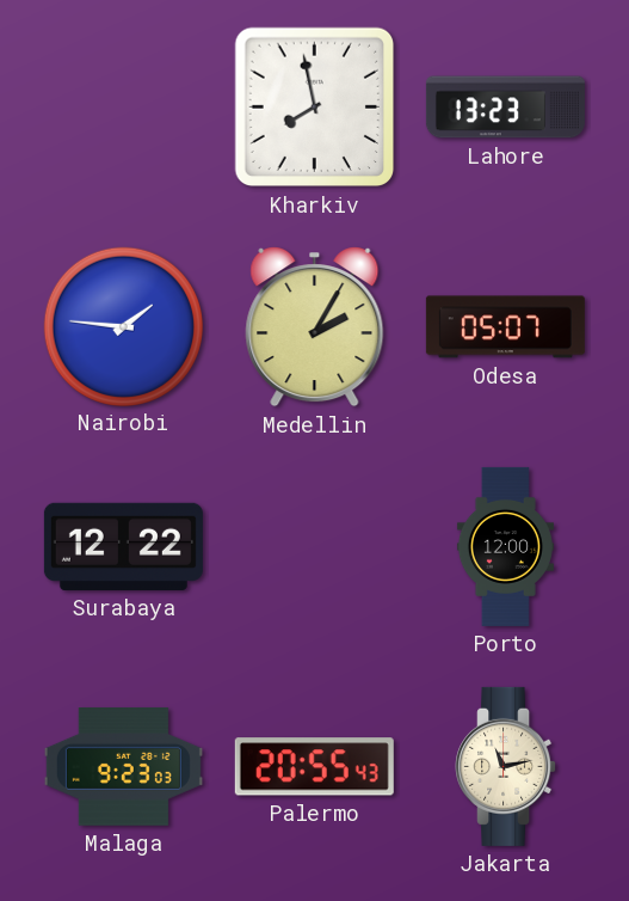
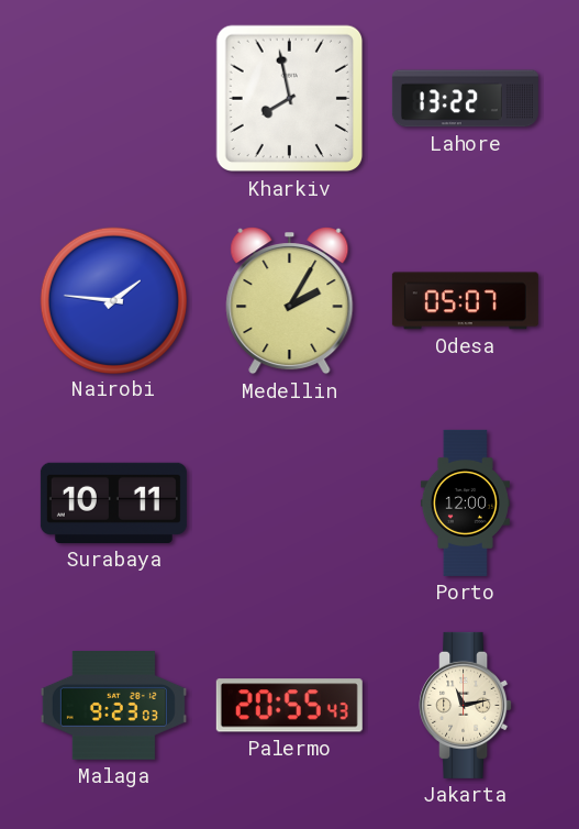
Lahore: 13:23 -> 13:22
Surabaya: 12:22 -> 10:11
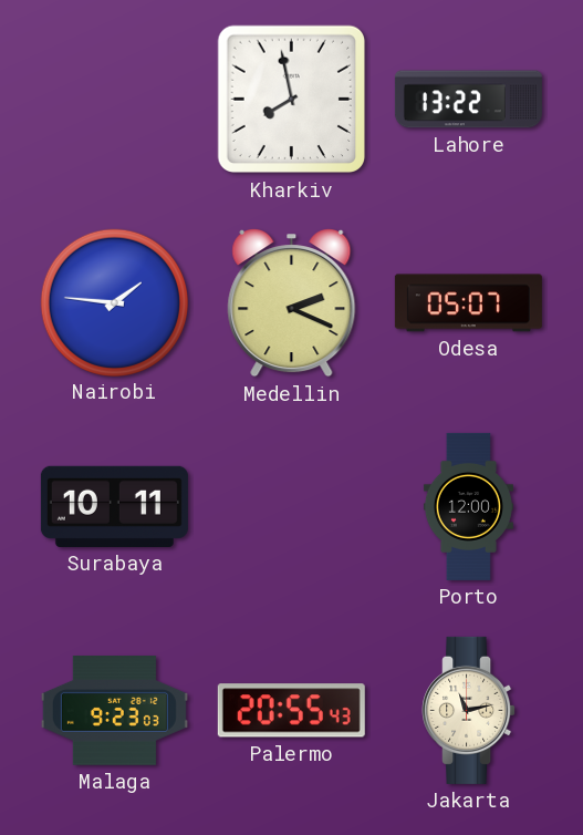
Medellin: 2:05 -> 2:19
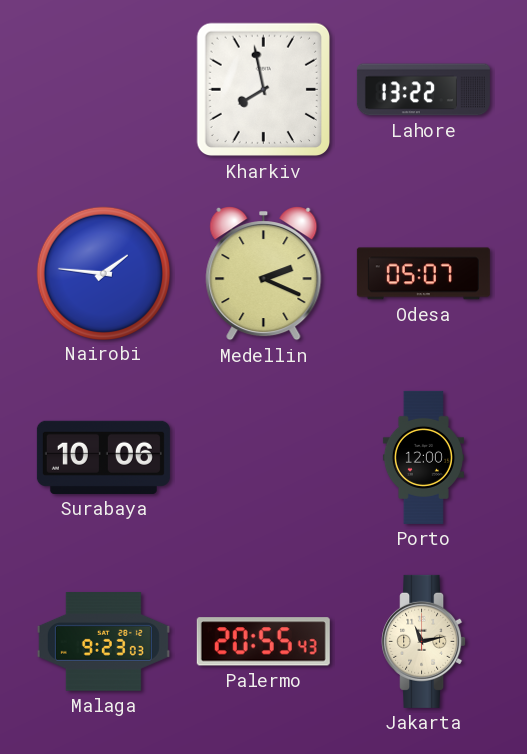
Surabaya: 10:11 -> 10:06
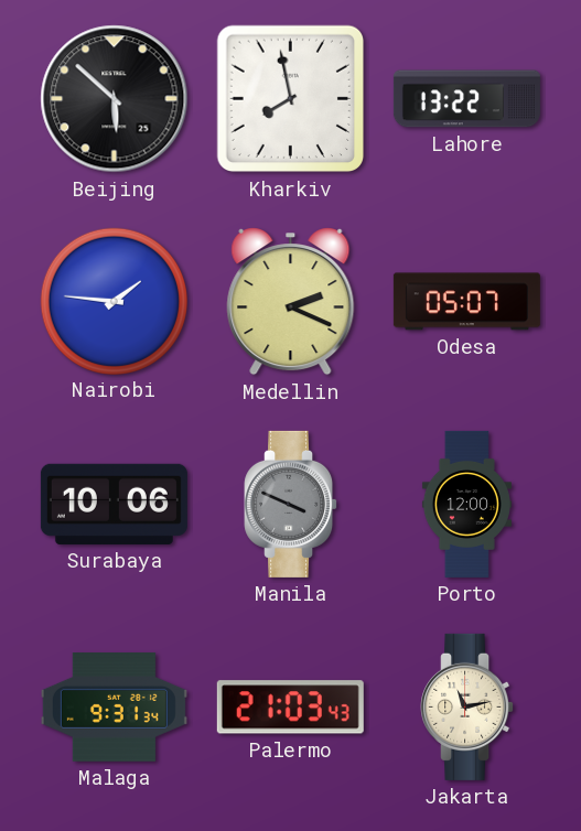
Beijing: none -> 5:52
Manila: none -> 3:49
Malaga: 9:23 -> 9:31
Palermo: 20:55 -> 21:03
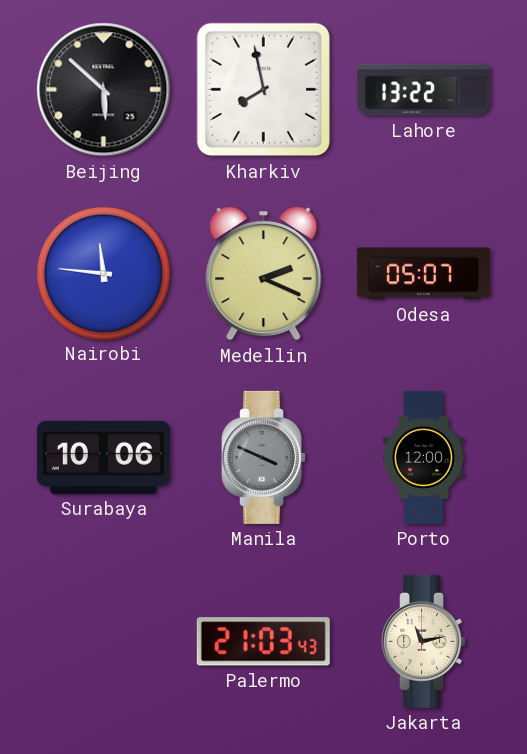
Nairobi: 1:46 -> 11:46
Malaga: 9:31 -> none
